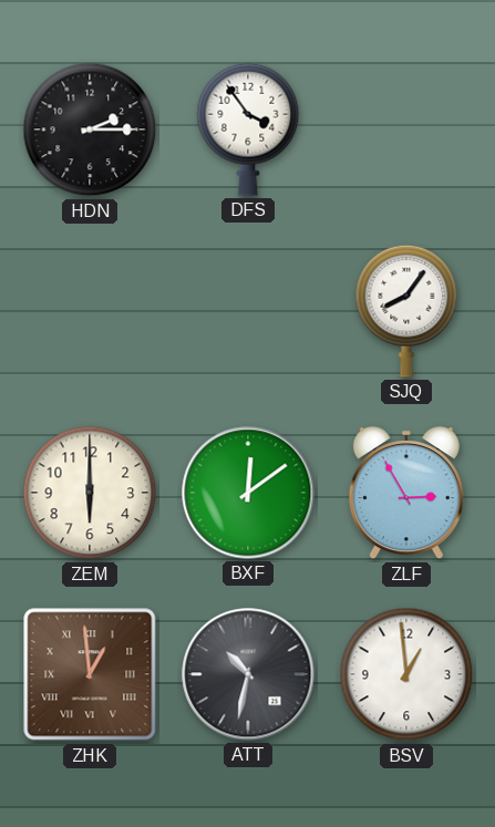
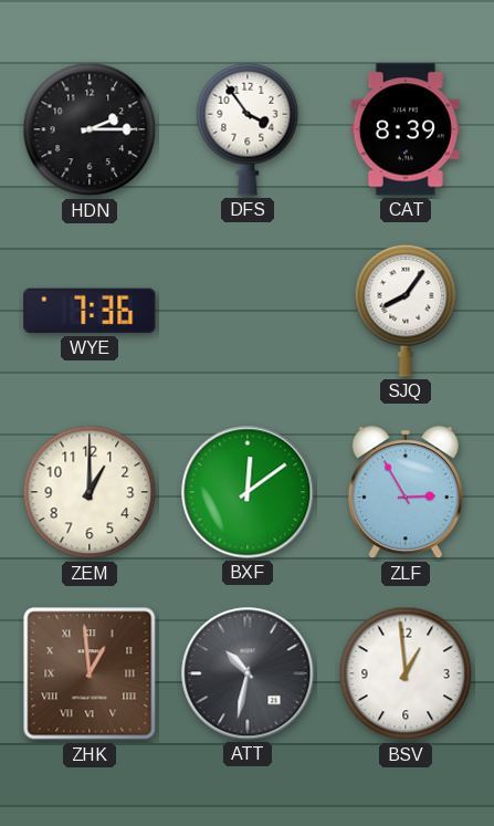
CAT: none -> 8:39
WYE: none -> 7:36
ZEM: 6:00 -> 1:00
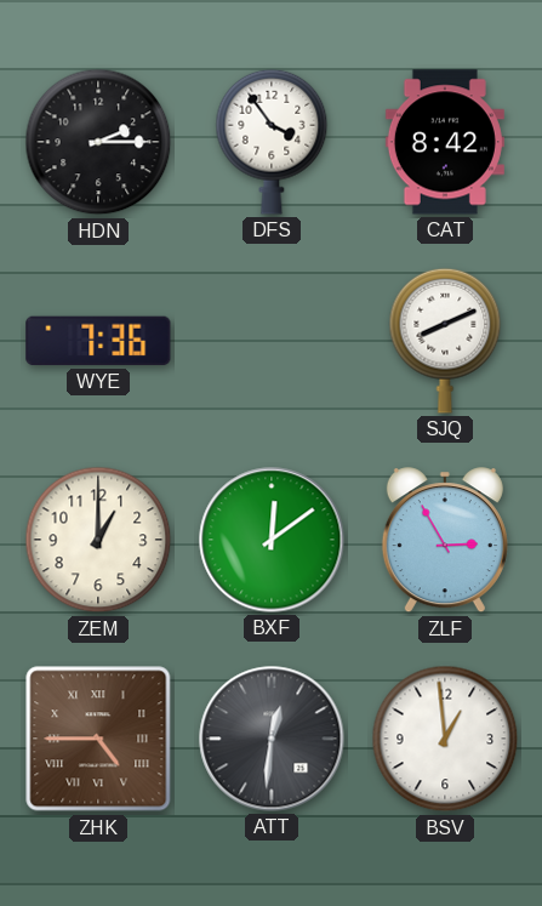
CAT: 8:39 -> 8:42
SJQ: 8:06 -> 8:11
ZHK: 12:59 -> 4:45
ATT: 10:32 -> 12:31
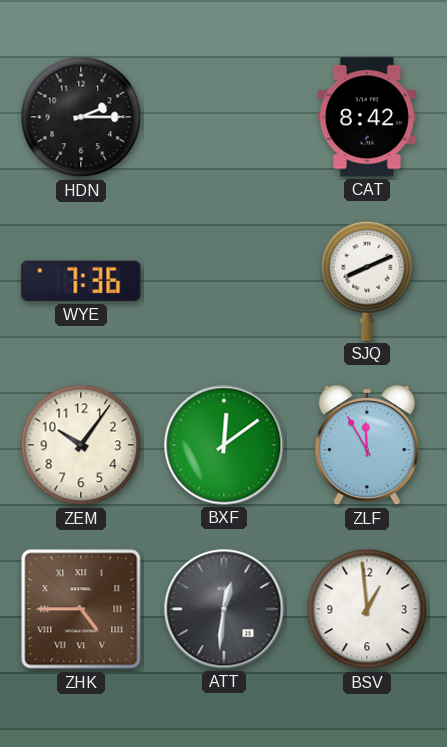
DFS: 3:54 -> none
ZEM: 1:00 -> 10:06
ZLF: 2:55 -> 11:55
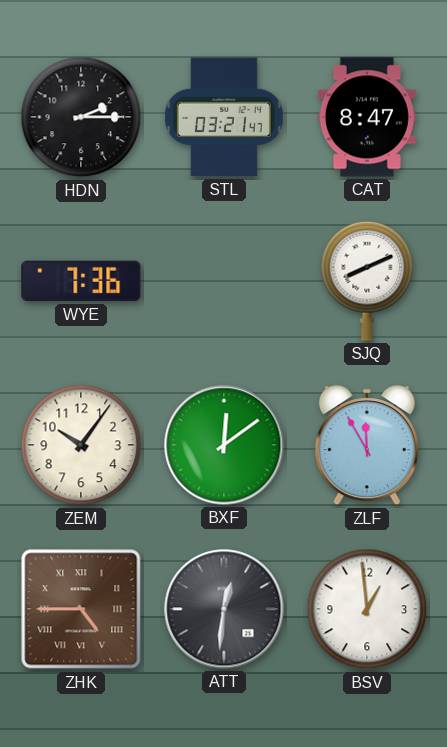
STL: none -> 03:21
CAT: 8:42 -> 8:47
